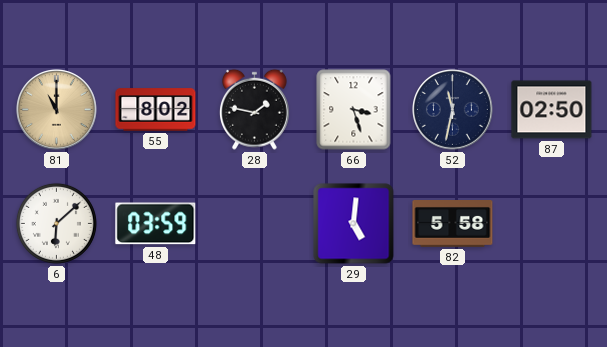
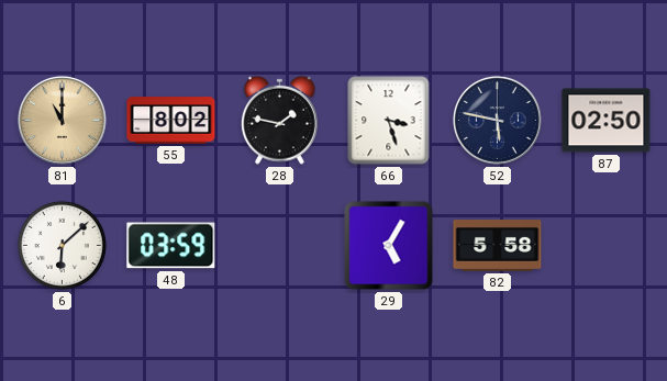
52: 11:32 -> 5:47
29: 5:01 -> 5:05
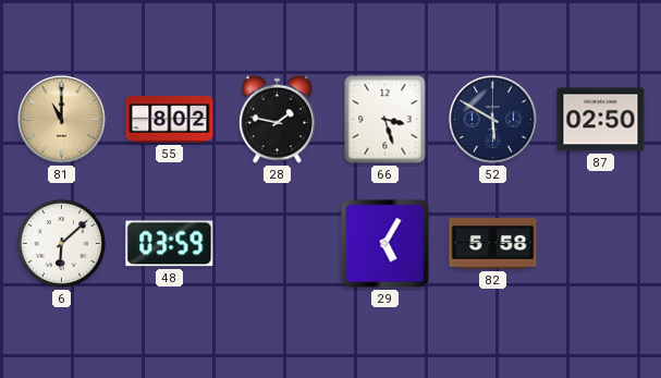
52: 5:47 -> 5:50
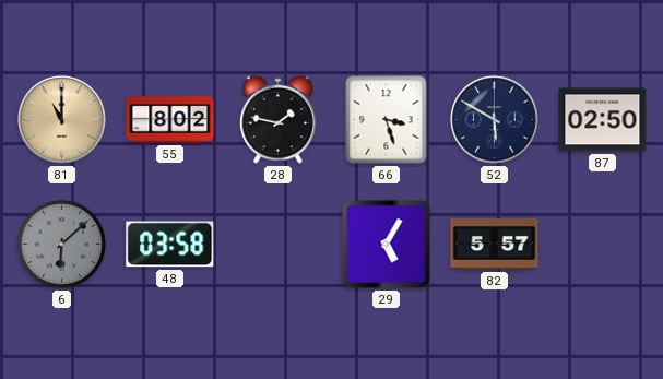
6 dial: white -> grey
48: 03:59 -> 03:58
82: 5:58 -> 5:57
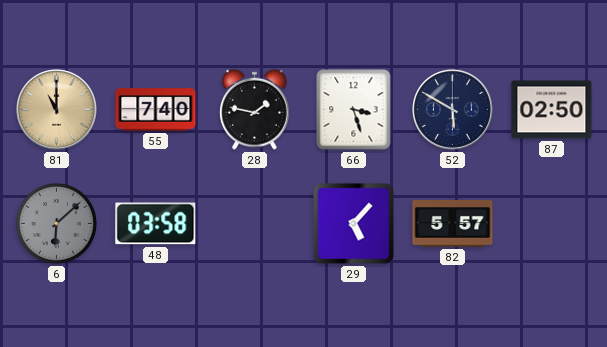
55: 8:02 -> 7:40
29: 5:05 -> 5:07
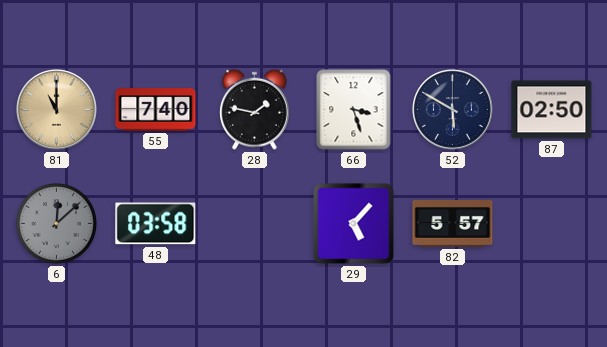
6: 6:08 -> 12:08
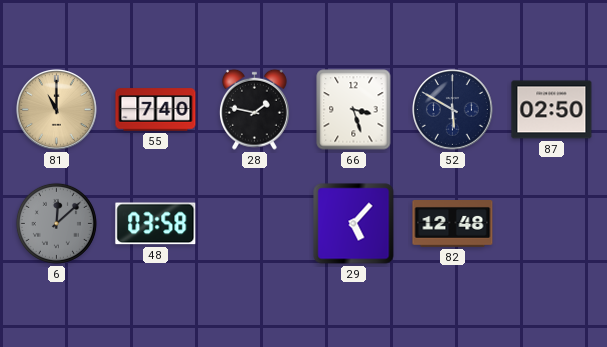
82: 5:57 -> 12:48
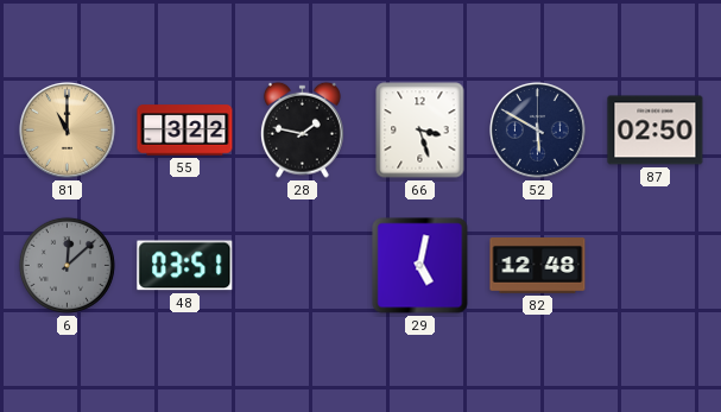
55: 7:40 -> 3:22
48: 03:58 -> 03:51
29: 5:07 -> 5:02
